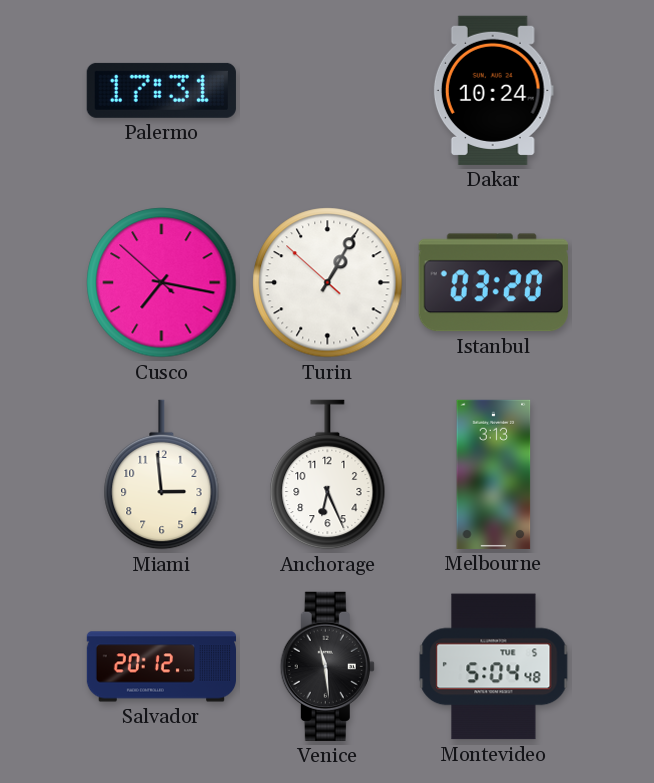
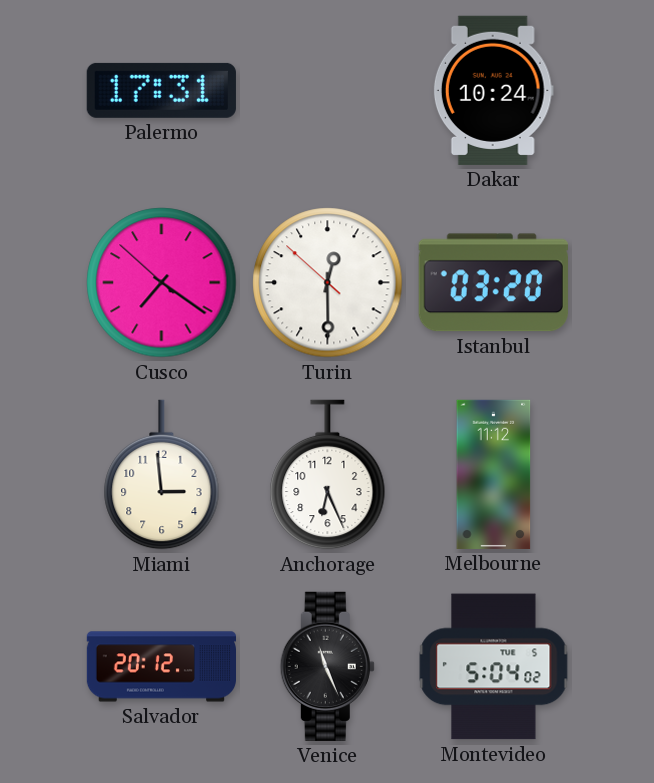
Cusco: 7:16 -> 7:20
Turin: 1:04 -> 12:29
Melbourne: 3:13 -> 11:12
Venice: 11:29 -> 11:26
Montevideo: 5:04:48 -> 5:04:02
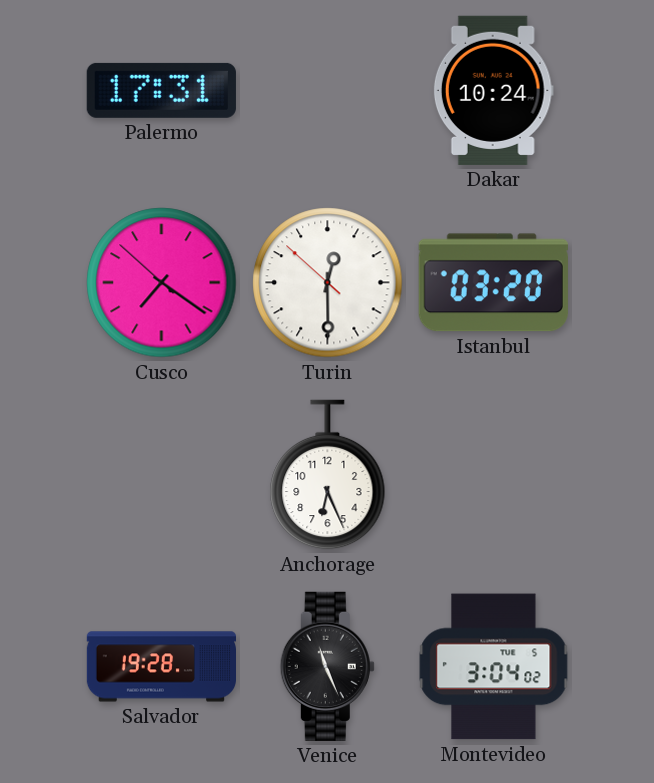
Miami: 2:59 -> none
Melbourne: 11:12 -> none
Salvador: 20:12 -> 19:28
Montevideo: 5:04 -> 3:04
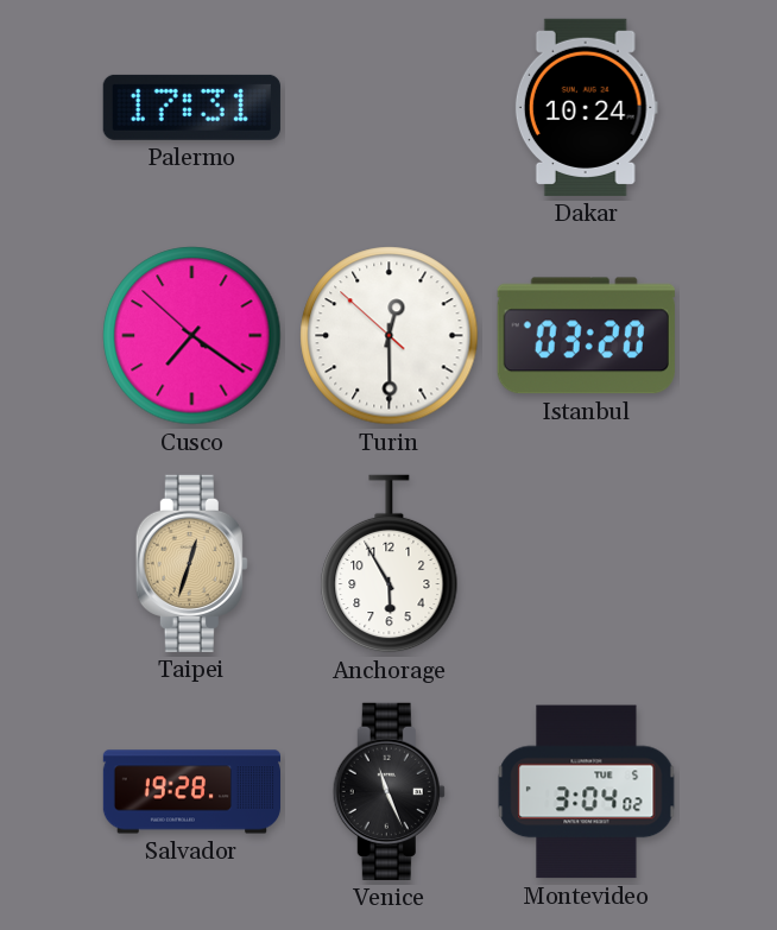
Taipei: none -> 12:33
Anchorage: 6:26 -> 5:55
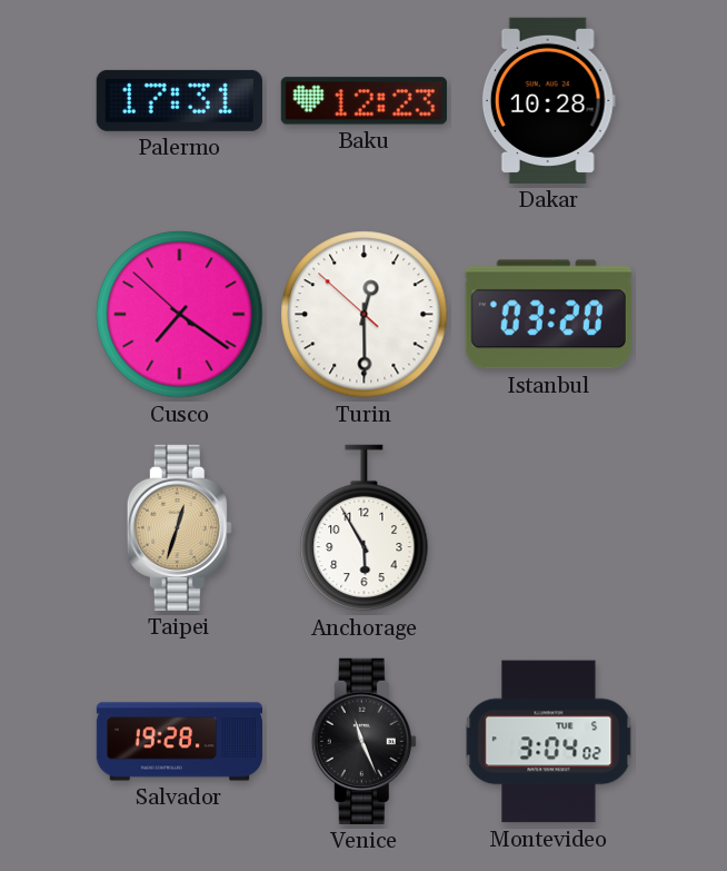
Baku: none -> 12:23
Dakar: 10:24 -> 10:28
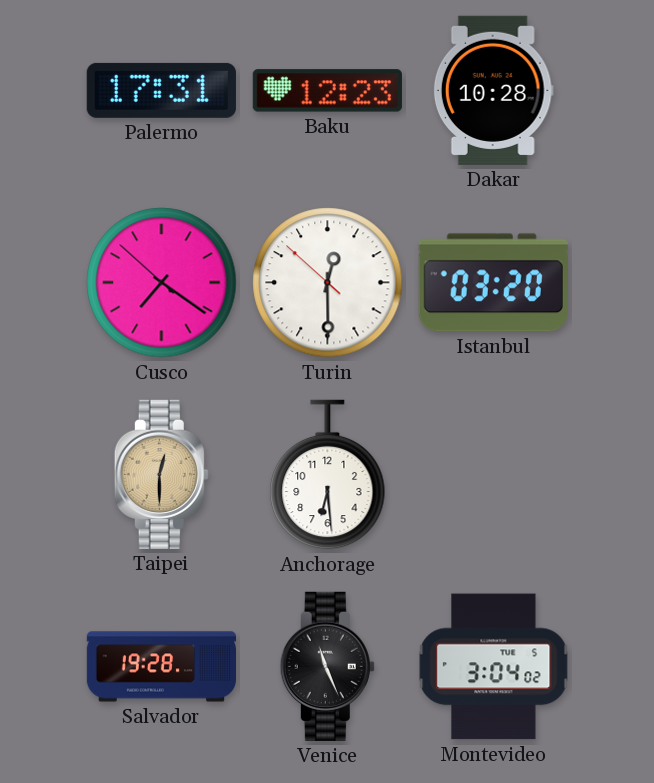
Taipei: 12:33 -> 12:30
Anchorage: 5:55 -> 6:29
